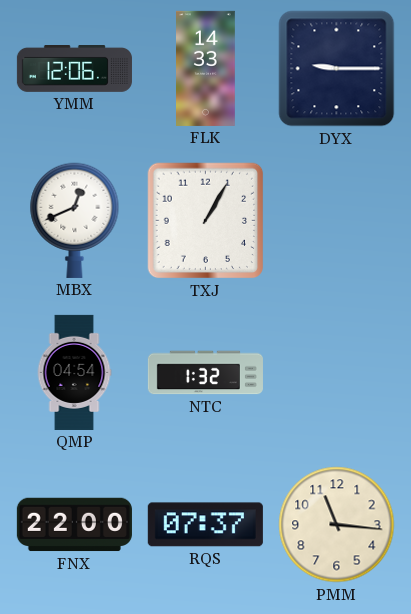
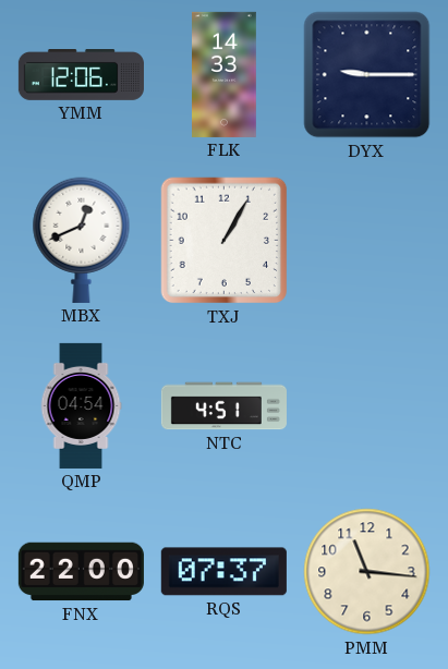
NTC: 1:32 -> 4:51
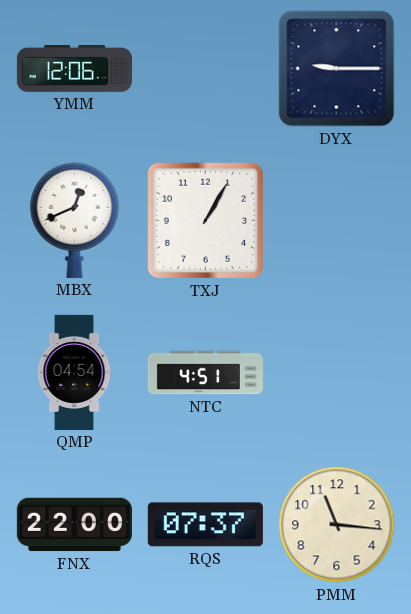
FLK: 14:33 -> none
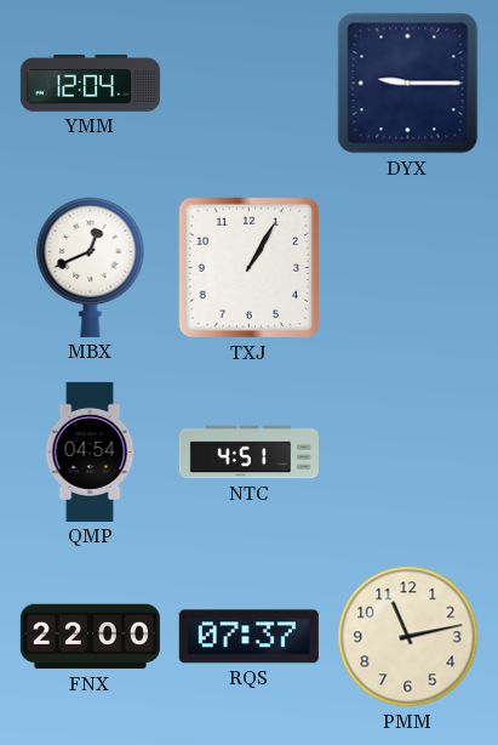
YMM: 12:06 -> 12:04
PMM: 11:16 -> 11:13
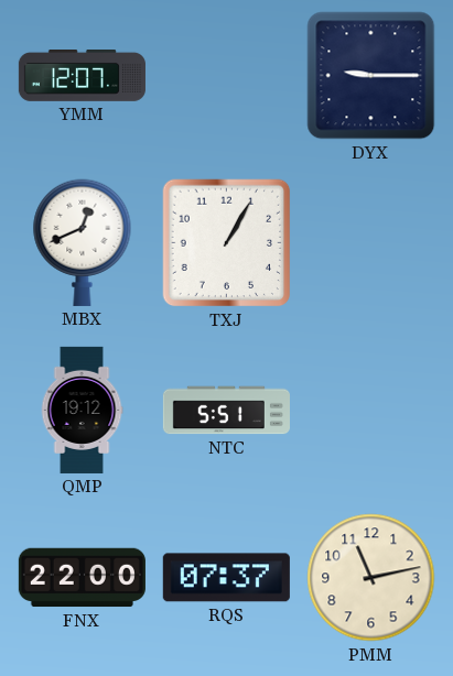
YMM: 12:04 -> 12:07
QMP: 04:54 -> 19:12
NTC: 4:51 -> 5:51
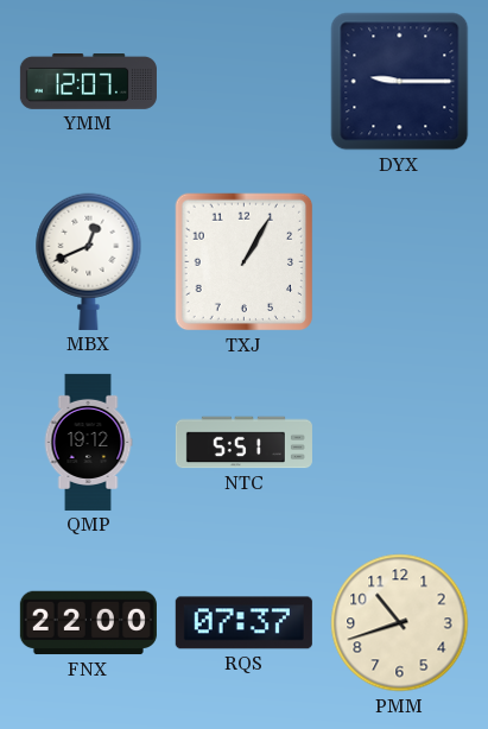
PMM: 11:13 -> 10:42
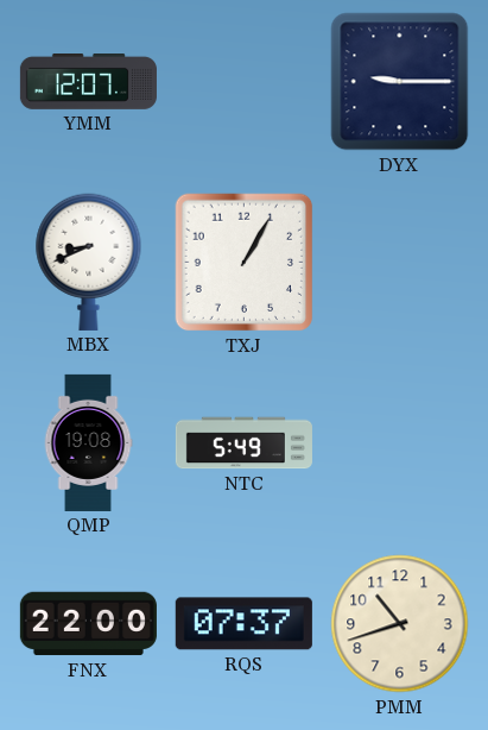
MBX: 12:41 -> 8:41
QMP: 19:12 -> 19:08
NTC: 5:51 -> 5:49
